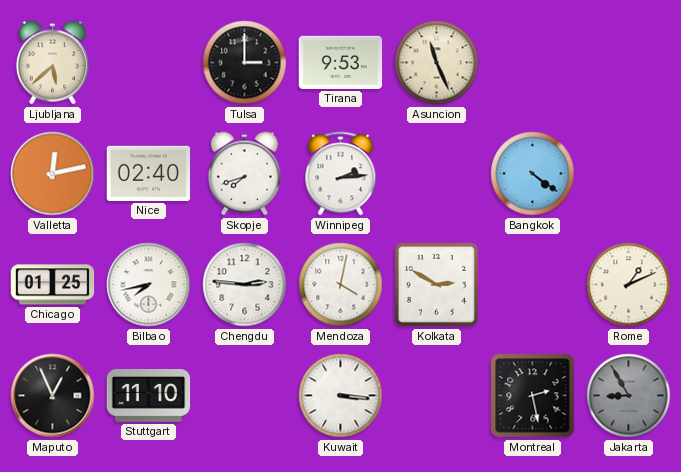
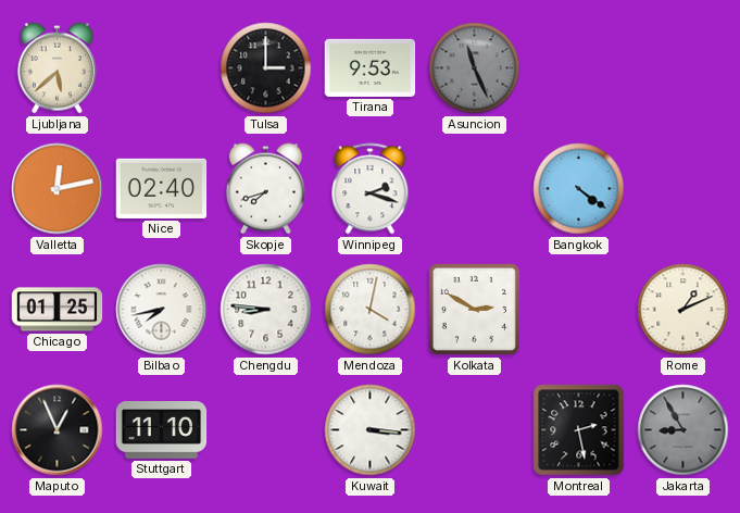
Asuncion dial: cream -> grey
Winnipeg: 2:14 -> 2:18
Chengdu: 2:46 -> 8:46
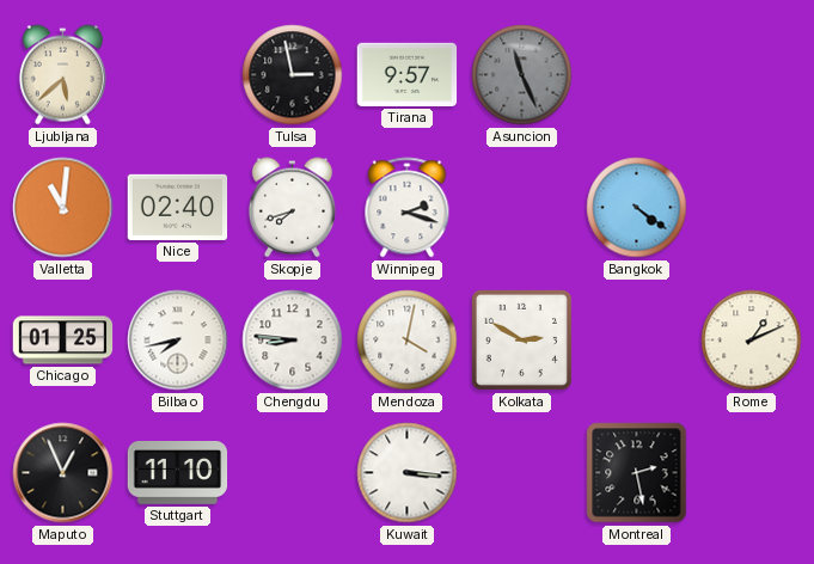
Tulsa: 3:00 -> 2:58
Tirana: 9:53 -> 9:57
Valletta: 12:13 -> 11:01
Jakarta: 8:55 -> none
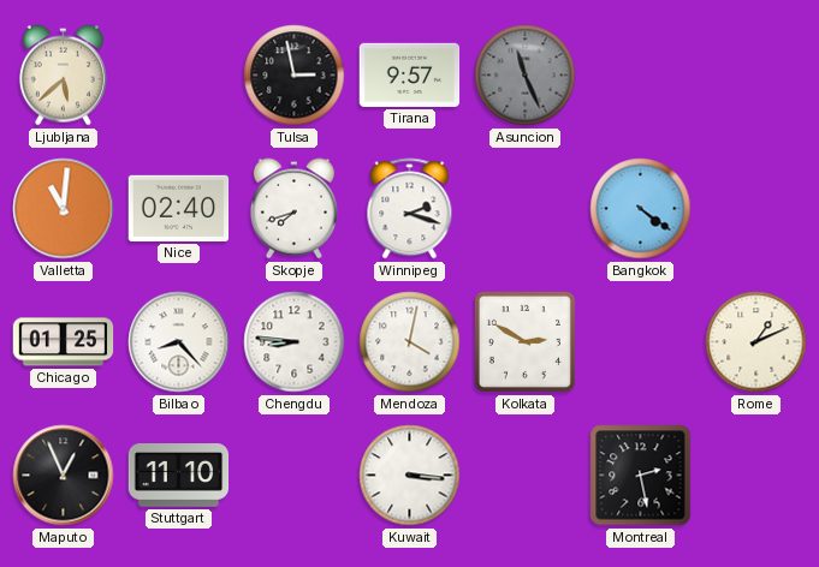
Bilbao: 7:43 -> 8:23
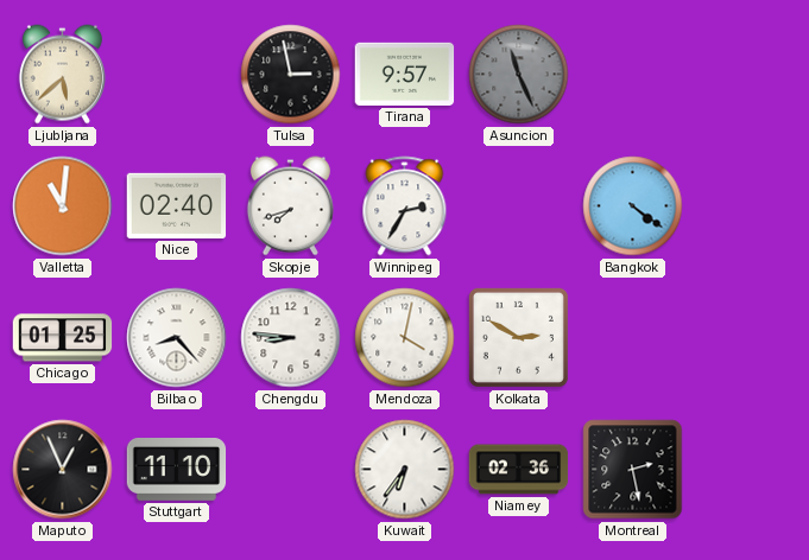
Winnipeg: 2:18 -> 2:35
Rome: 1:11 -> none
Kuwait: 3:16 -> 6:36
Niamey: none -> 02:36
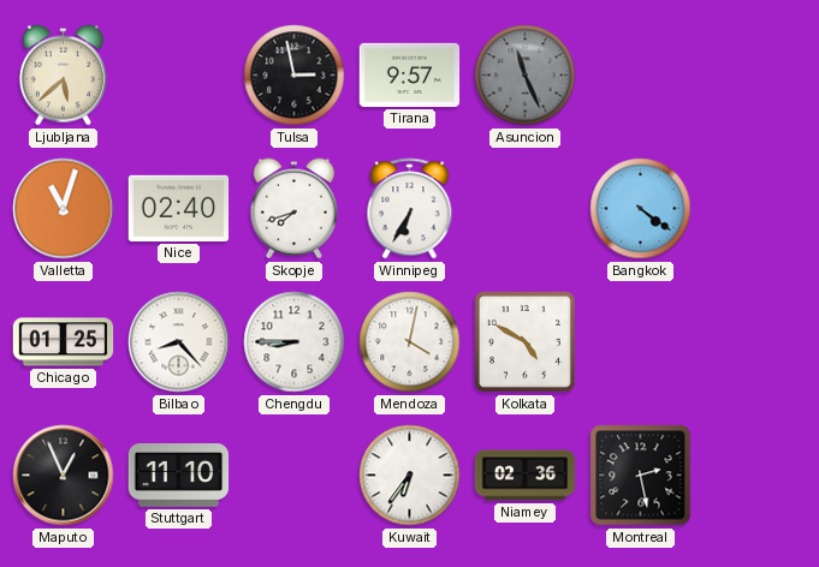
Valletta: 11:01 -> 11:03
Winnipeg: 2:35 -> 6:35
Chengdu: 8:46 -> 8:45
Kolkata: 2:50 -> 4:50
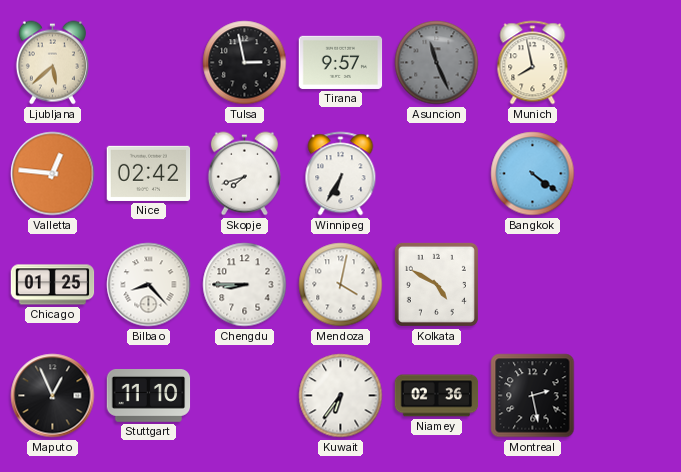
Munich: none -> 7:58
Valletta: 11:03 -> 12:46
Nice: 02:40 -> 02:42
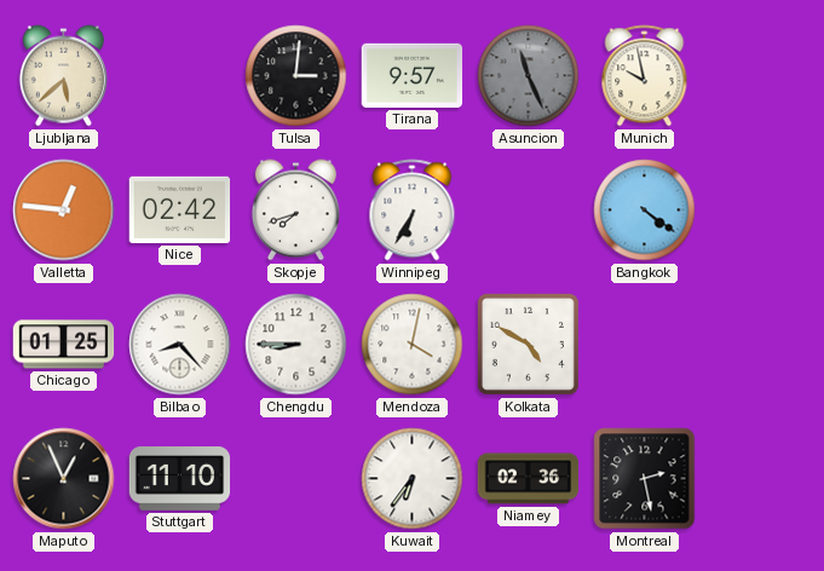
Tulsa: 2:58 -> 3:01
Munich: 7:58 -> 9:58
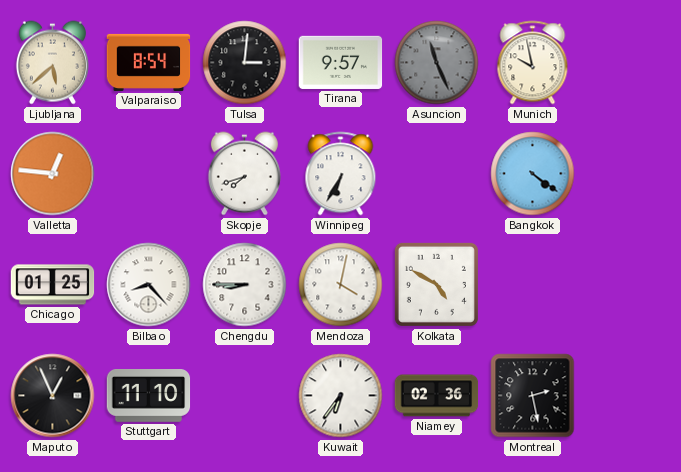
Valparaiso: none -> 8:54
Nice: 02:42 -> none
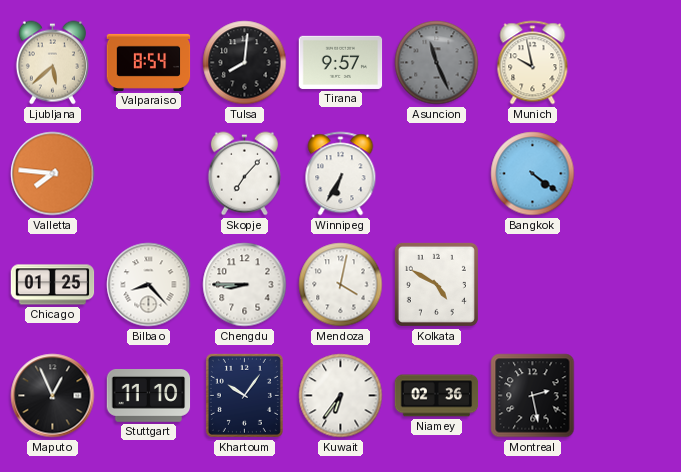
Tulsa: 3:01 -> 8:01
Valletta: 12:46 -> 7:46
Skopje: 7:42 -> 7:07
Khartoum: none -> 10:06
